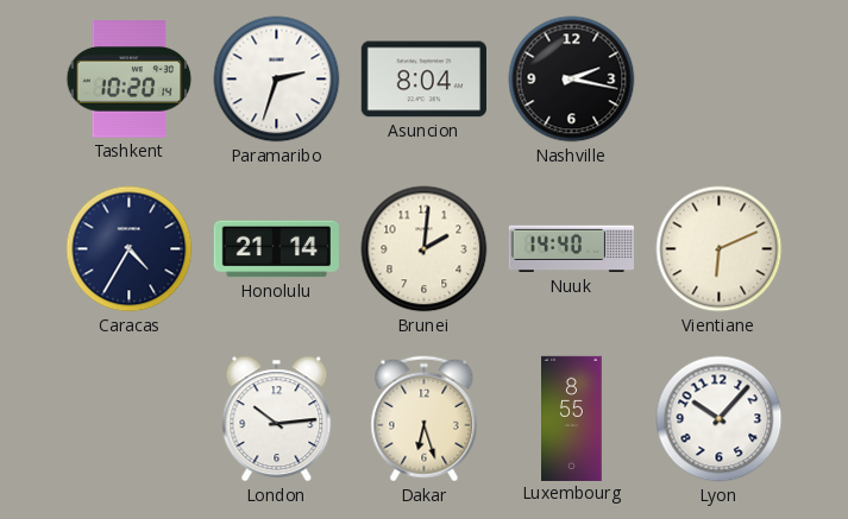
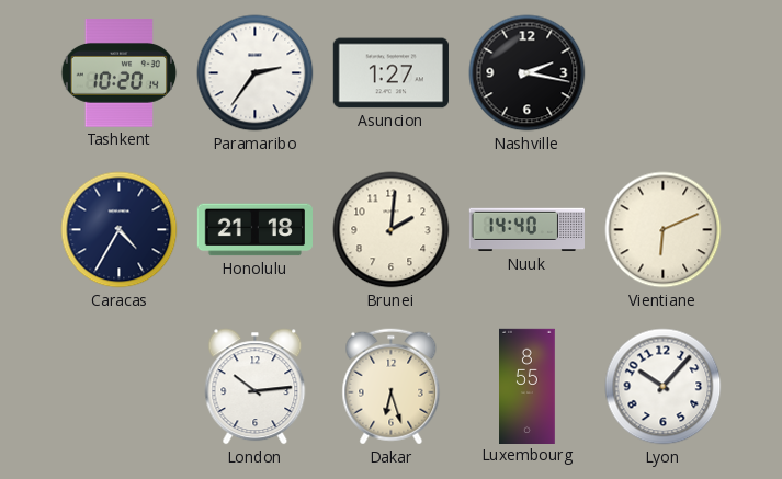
Paramaribo: 2:33 -> 2:36
Asuncion: 8:04 -> 1:27
Honolulu: 21:14 -> 21:18
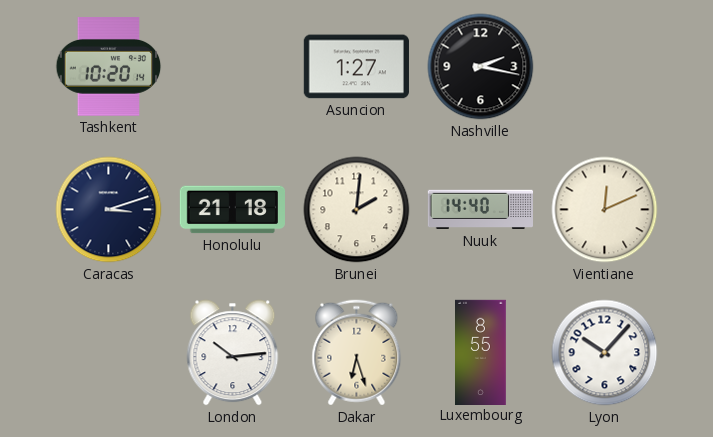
Paramaribo: 2:36 -> none
Caracas: 4:35 -> 3:12
Vientiane: 6:11 -> 12:11
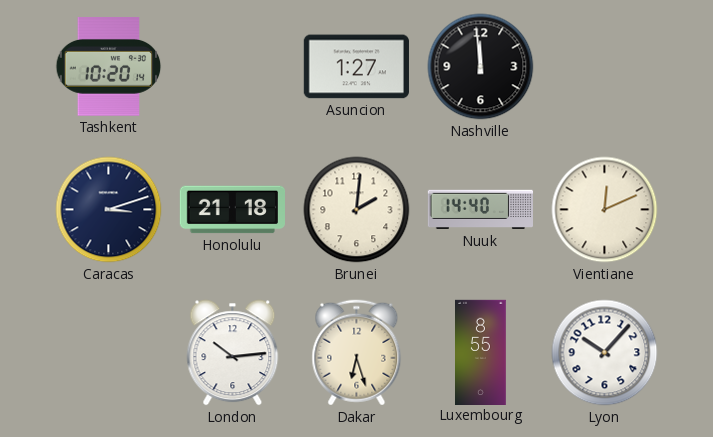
Nashville: 2:17 -> 11:59
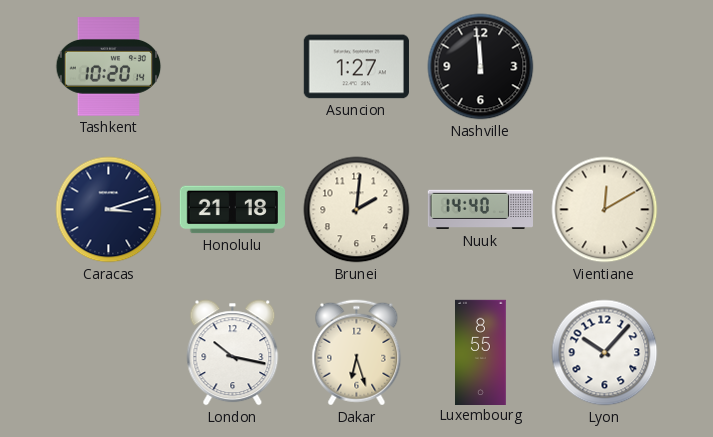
Vientiane: 12:11 -> 12:10
London: 10:14 -> 10:17
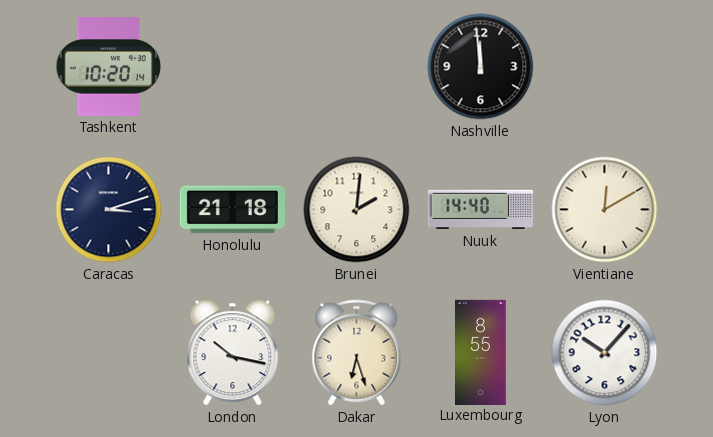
Asuncion: 1:27 -> none
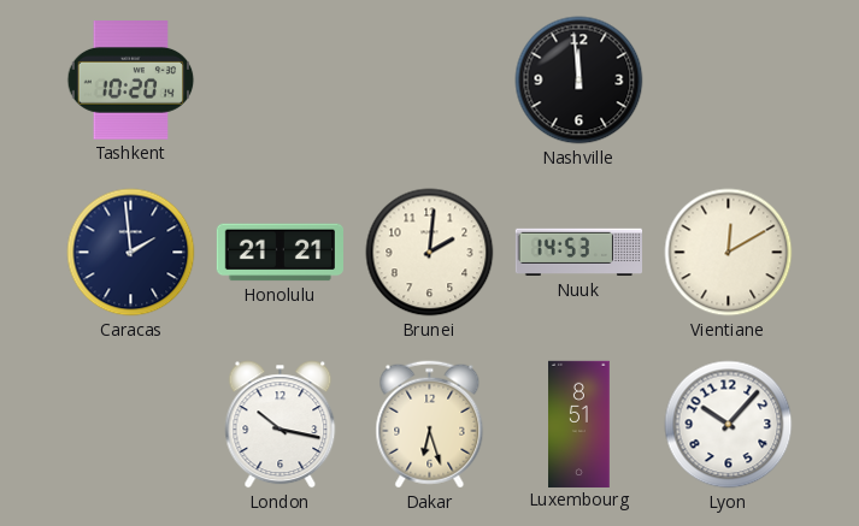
Caracas: 3:12 -> 1:59
Honolulu: 21:18 -> 21:21
Nuuk: 14:40 -> 14:53
Luxembourg: 8:55 -> 8:51
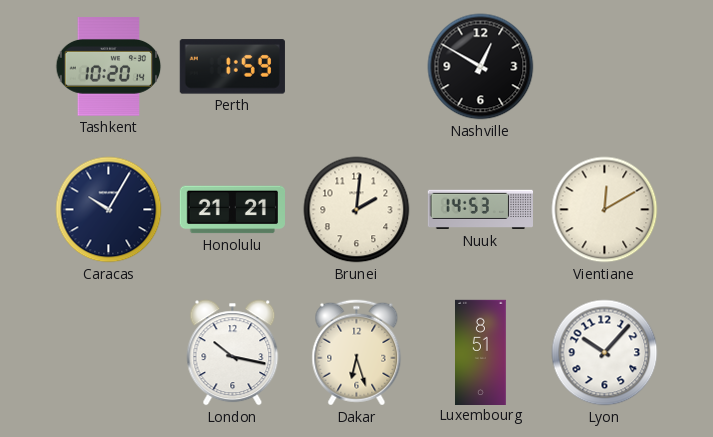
Perth: none -> 1:59
Nashville: 11:59 -> 12:50
Caracas: 1:59 -> 10:05
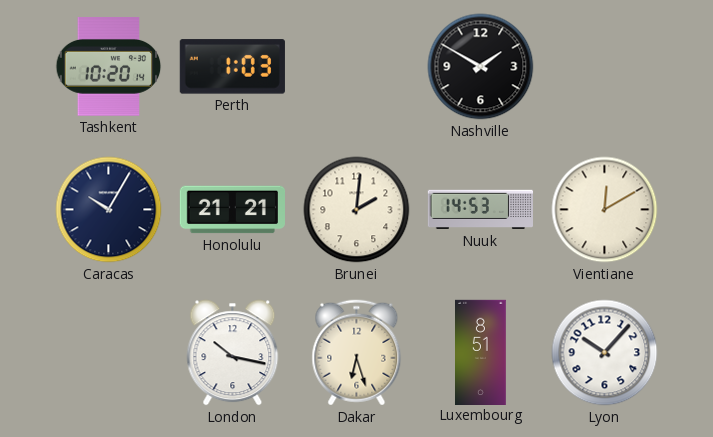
Perth: 1:59 -> 1:03
Nashville: 12:50 -> 1:50
